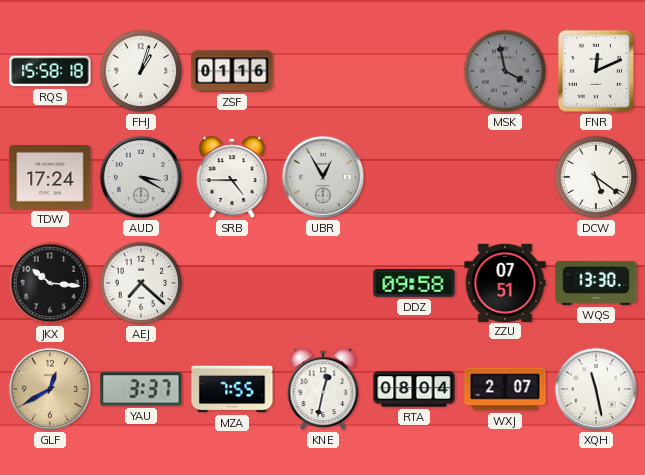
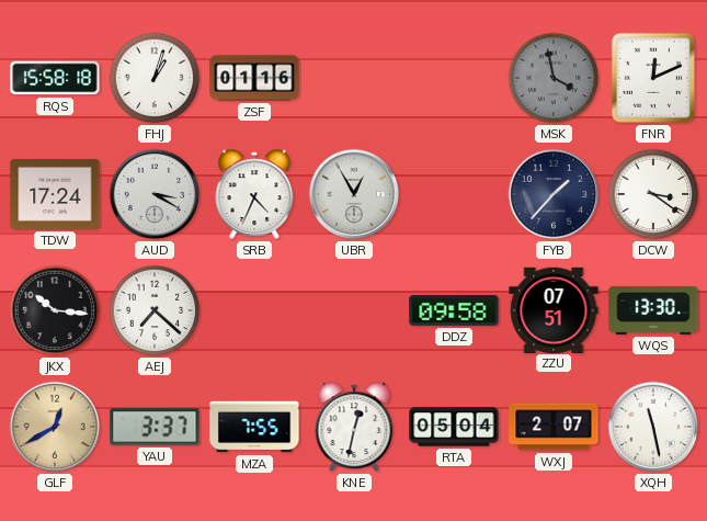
SRB: 4:45 -> 4:34
FYB: none -> 1:37
DCW: 5:21 -> 3:21
RTA: 08:04 -> 05:04
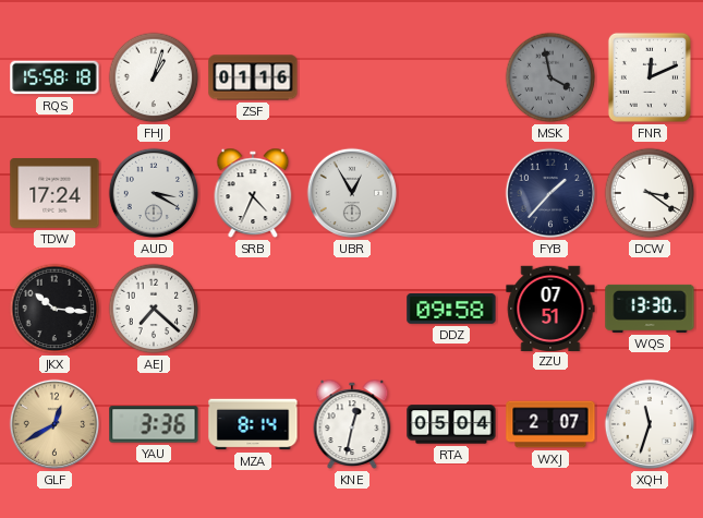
YAU: 3:37 -> 3:36
MZA: 7:55 -> 8:14
XQH: 11:28 -> 11:33
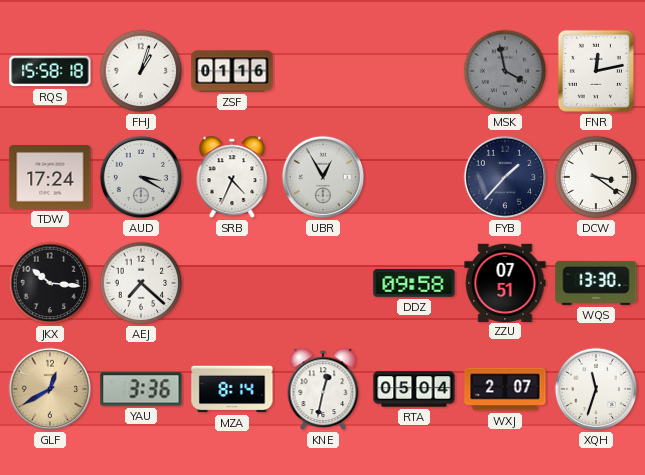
FNR: 12:11 -> 12:13
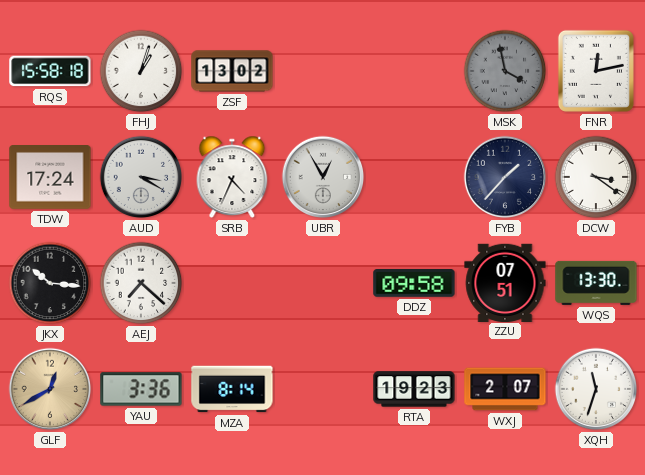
ZSF: 01:16 -> 13:02
KNE: 12:32 -> none
RTA: 05:04 -> 19:23
